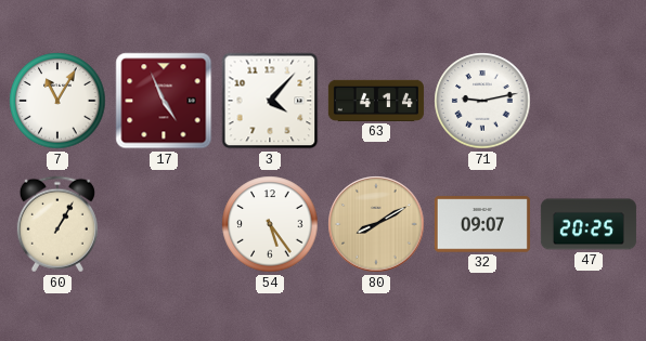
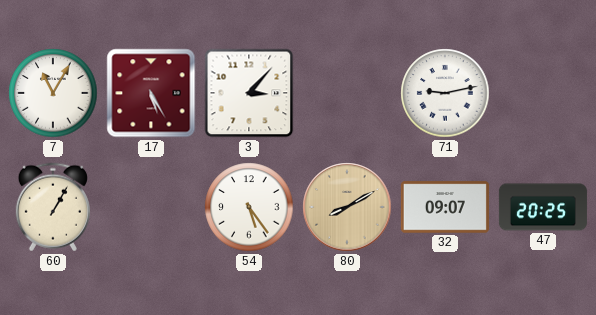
17: 4:56 -> 5:25
3: 4:07 -> 3:07
63: 4:14 -> none
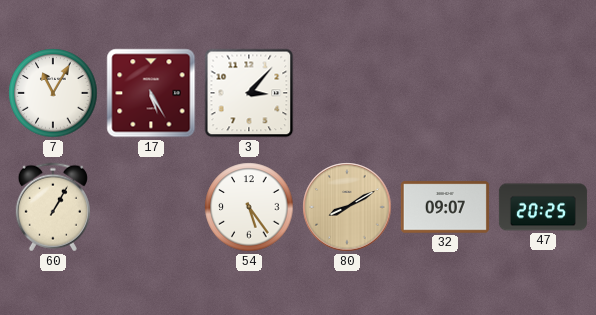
71: 9:13 -> none
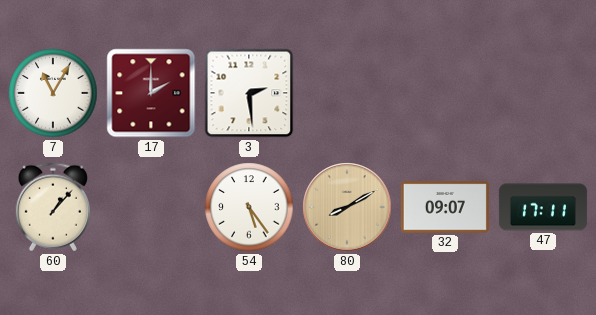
17: 5:25 -> 2:00
3: 3:07 -> 2:29
60: 1:05 -> 1:07
47: 20:25 -> 17:11
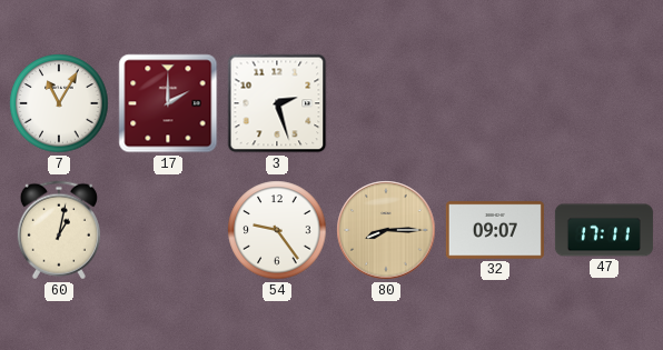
3: 2:29 -> 2:27
60: 1:07 -> 1:02
54: 5:24 -> 9:24
80: 8:10 -> 8:15
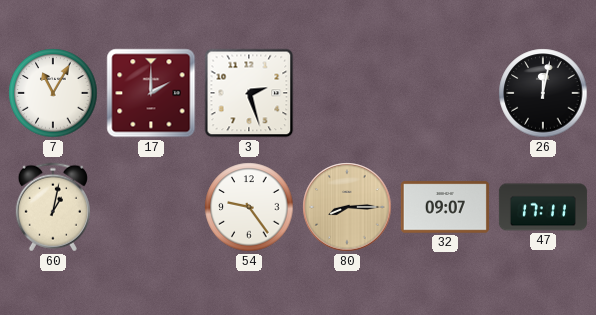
26: none -> 12:02
